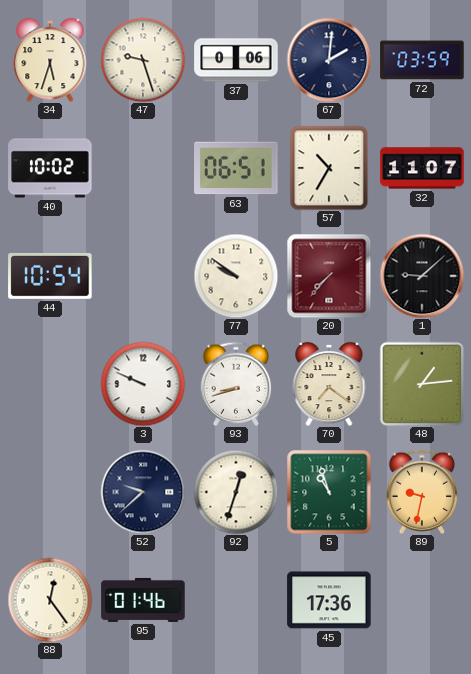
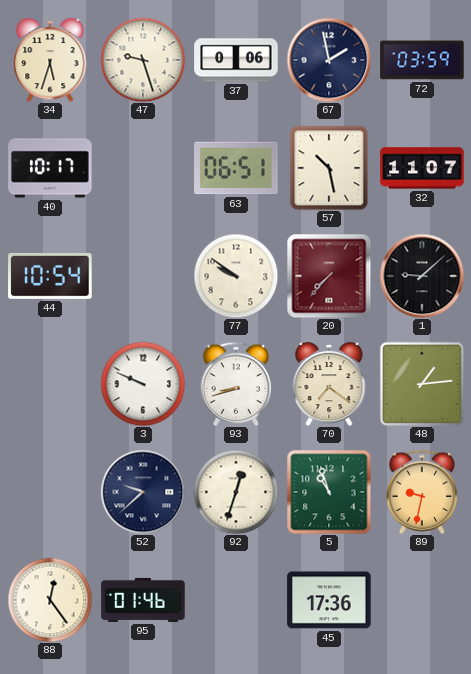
67: 2:01 -> 1:58
40: 10:02 -> 10:17
57: 10:35 -> 10:28
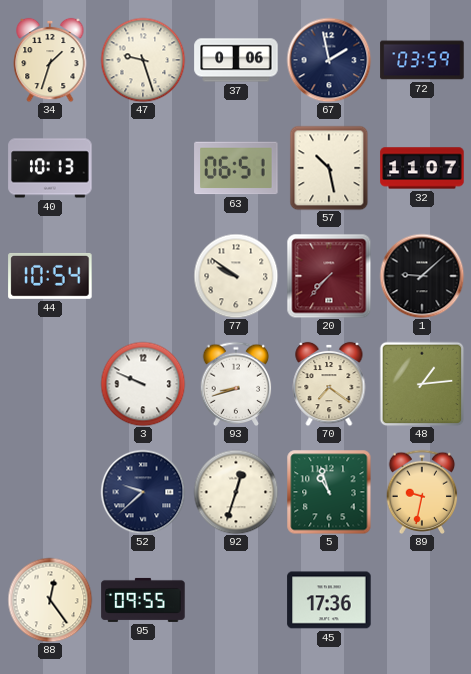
34: 5:33 -> 1:33
40: 10:17 -> 10:13
95: 01:46 -> 09:55
